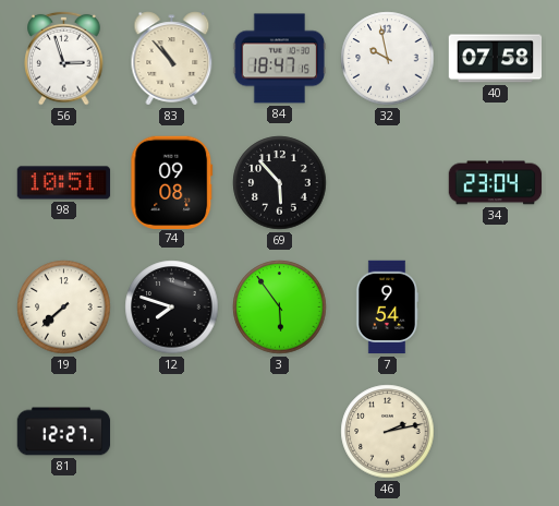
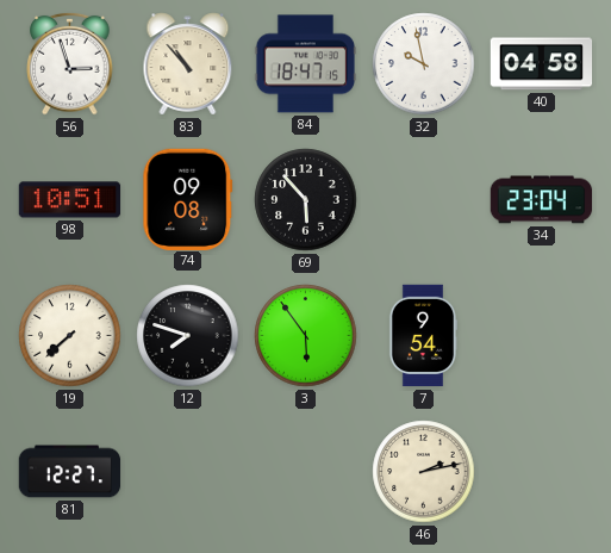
40: 07:58 -> 04:58
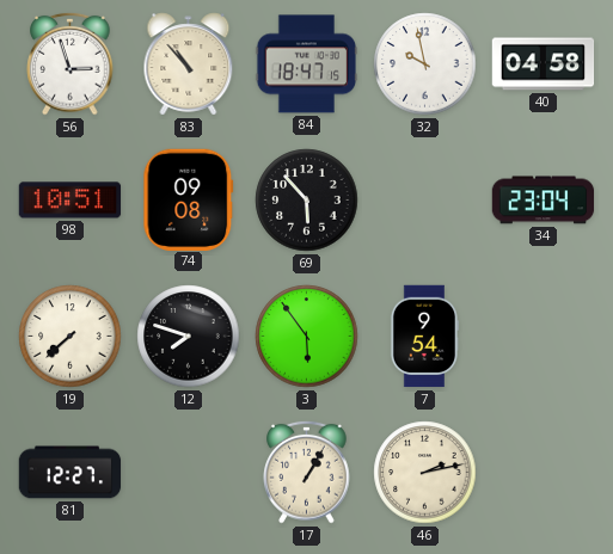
17: none -> 1:05
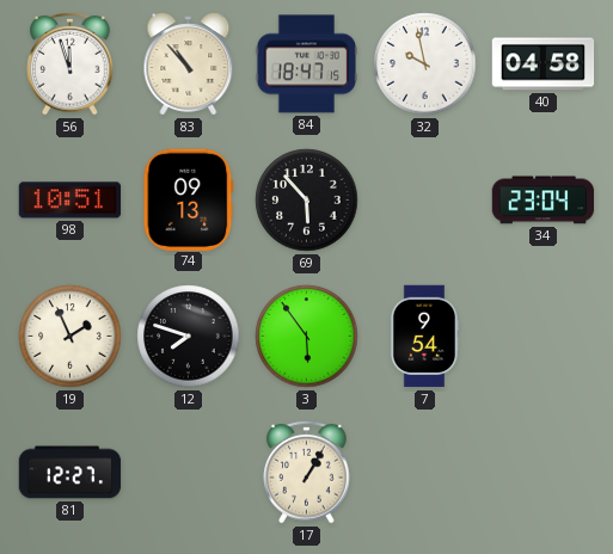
56: 2:57 -> 11:57
74: 09:08 -> 09:13
19: 7:38 -> 1:56
46: 2:13 -> none
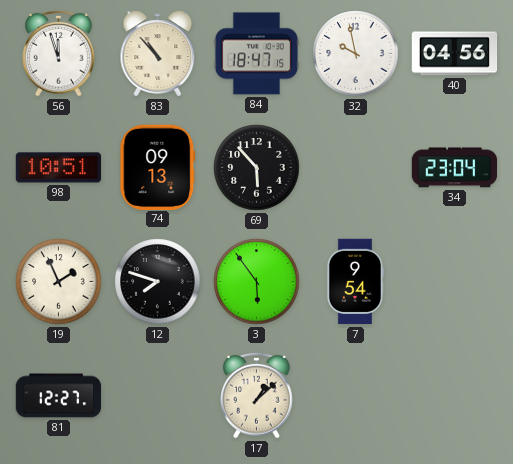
40: 04:58 -> 04:56
17: 1:05 -> 1:08
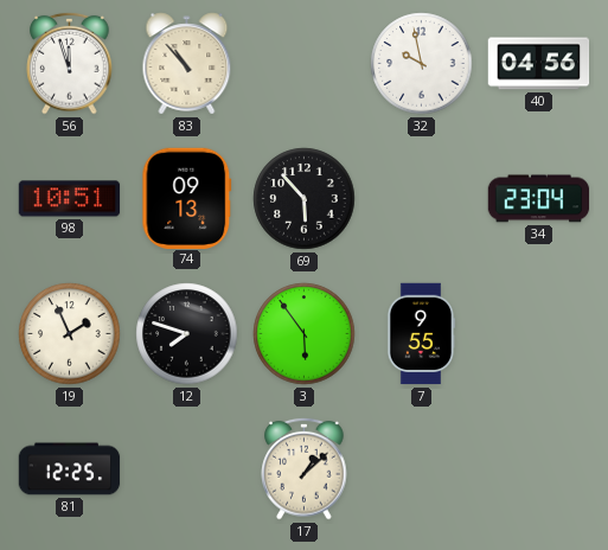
84: 18:47 -> none
7: 9:54 -> 9:55
81: 12:27 -> 12:25
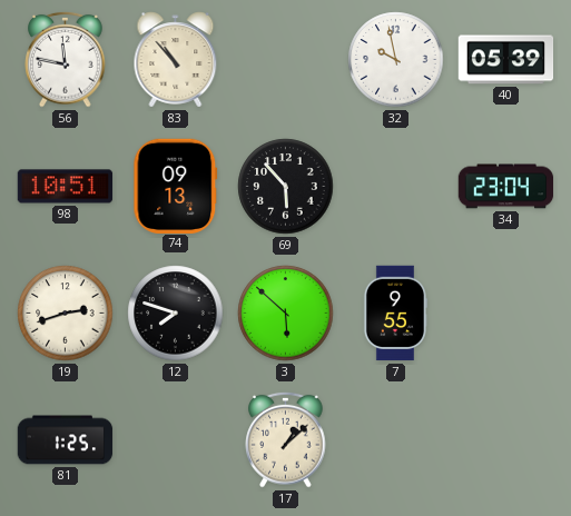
56: 11:57 -> 11:47
40: 04:56 -> 05:39
19: 1:56 -> 2:42
3: 5:54 -> 5:52
81: 12:25 -> 1:25
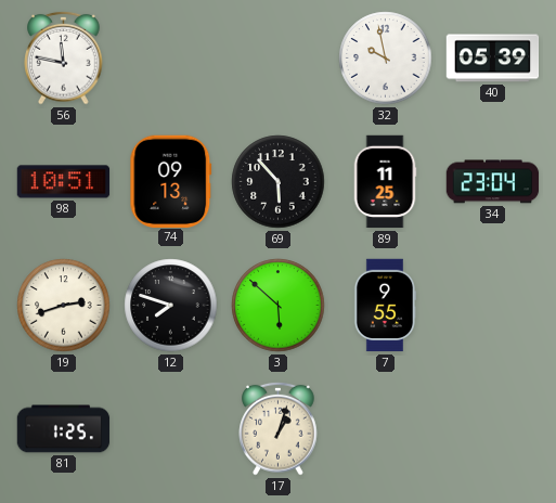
83: 10:53 -> none
89: none -> 11:25
17: 1:08 -> 1:03
